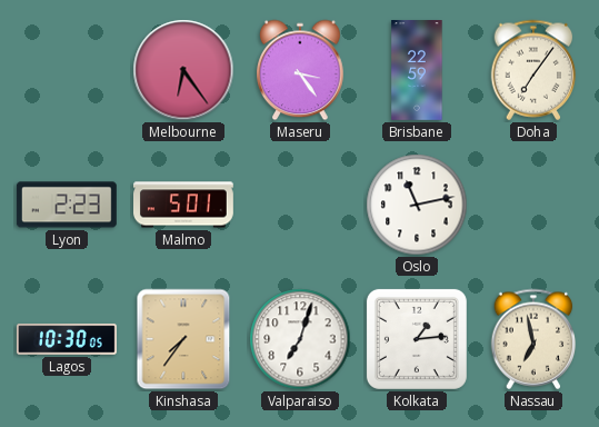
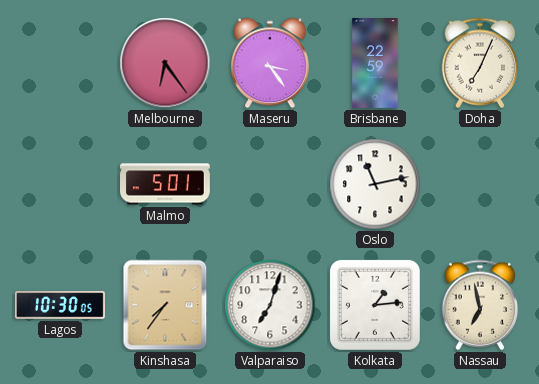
Doha: 7:06 -> 7:04
Lyon: 2:23 -> none
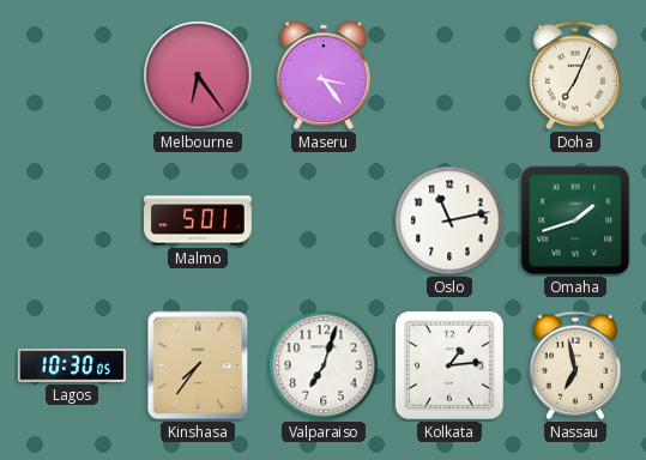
Brisbane: 22:59 -> none
Omaha: none -> 1:42
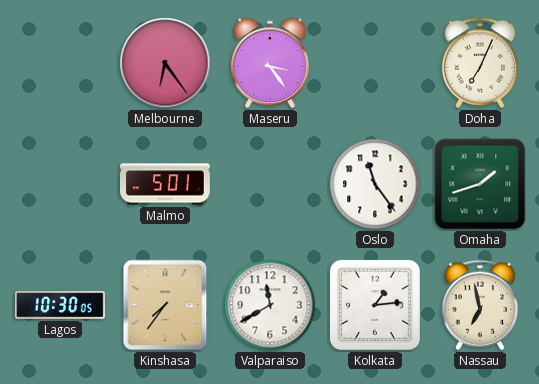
Oslo: 11:13 -> 11:24
Valparaiso: 7:03 -> 11:40
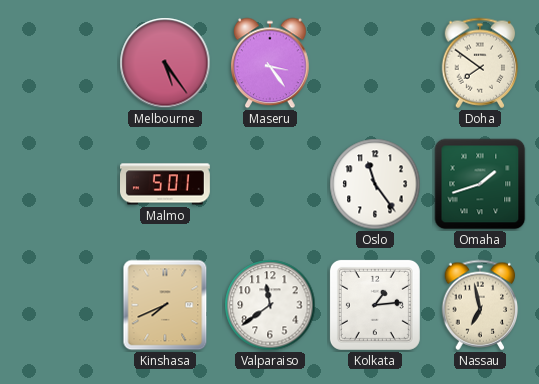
Melbourne: 6:24 -> 5:24
Doha: 7:04 -> 7:51
Lagos: 10:30 -> none
Kinshasa: 7:36 -> 7:41
Valparaiso: 11:40 -> 11:39
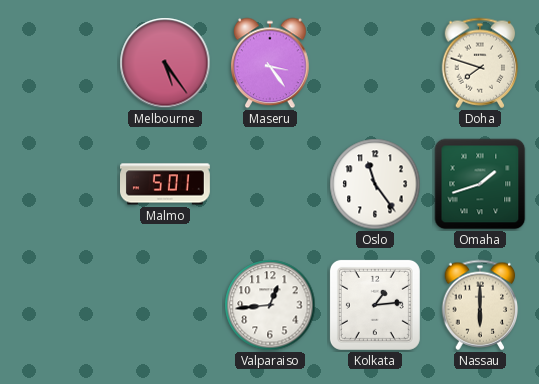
Doha: 7:51 -> 7:48
Kinshasa: 7:41 -> none
Valparaiso: 11:39 -> 12:44
Nassau: 6:58 -> 6:00
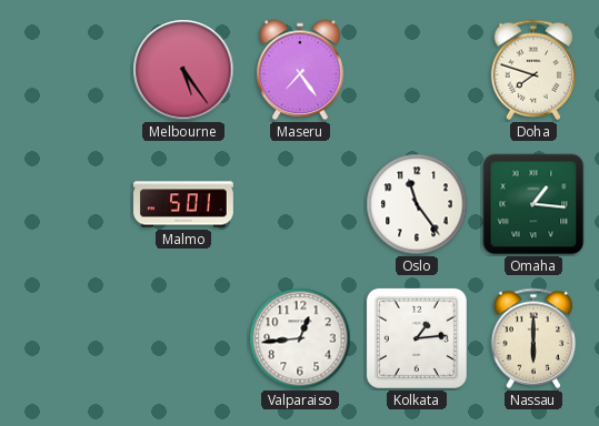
Maseru: 3:24 -> 7:24
Omaha: 1:42 -> 1:16
